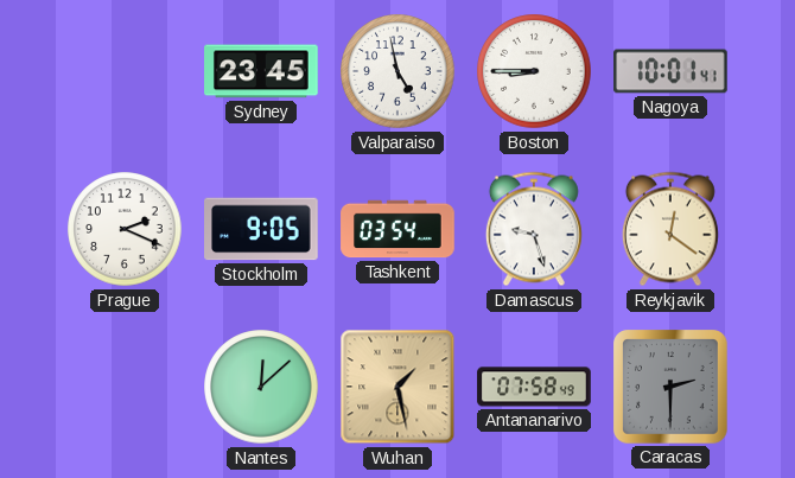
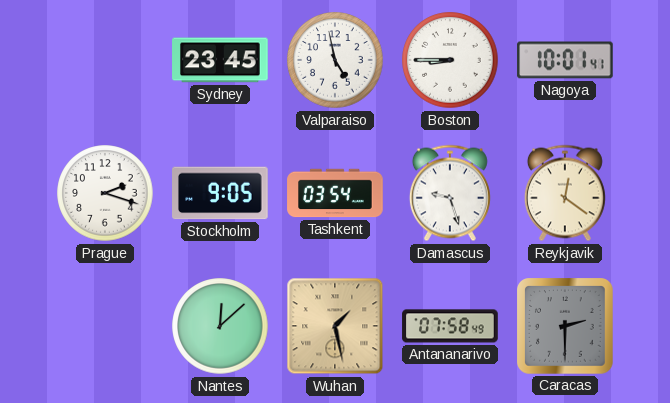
Prague: 2:19 -> 2:18
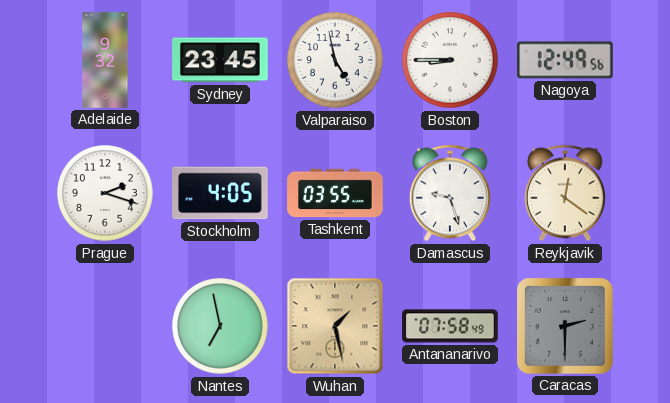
Adelaide: none -> 9:32
Nagoya: 10:01 -> 12:49
Stockholm: 9:05 -> 4:05
Tashkent: 03:54 -> 03:55
Nantes: 12:08 -> 6:58
